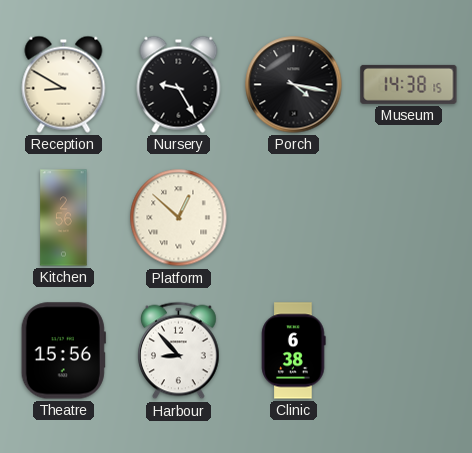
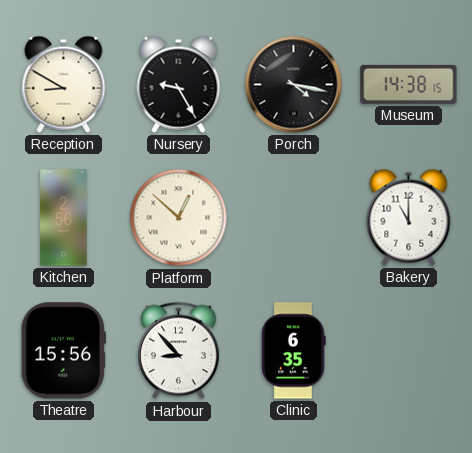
Bakery: none -> 11:00
Clinic: 6:38 -> 6:35
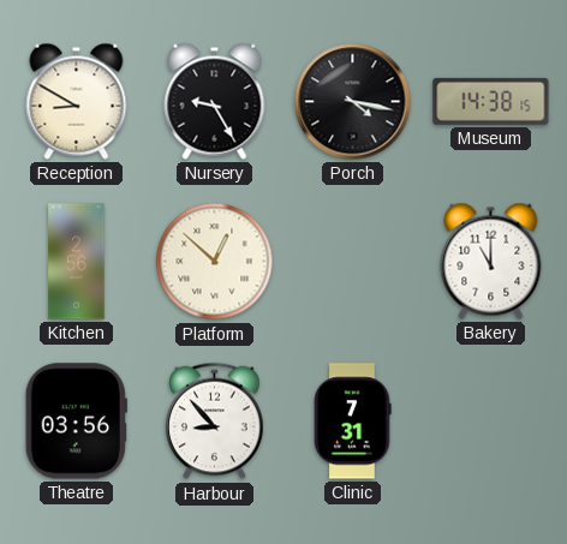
Theatre: 15:56 -> 03:56
Clinic: 6:35 -> 7:31
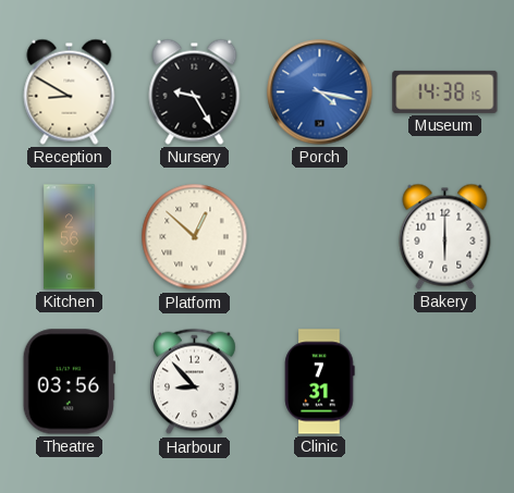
Porch dial: black -> blue
Bakery: 11:00 -> 6:00
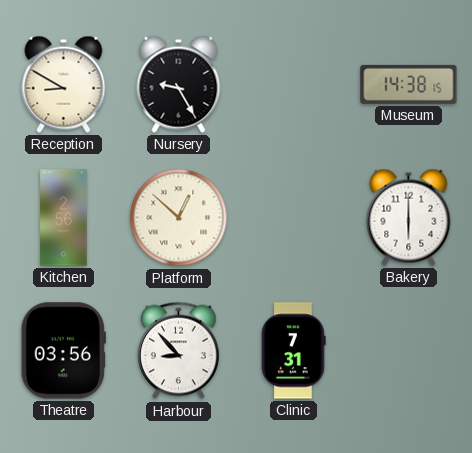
Porch: 4:17 -> none
